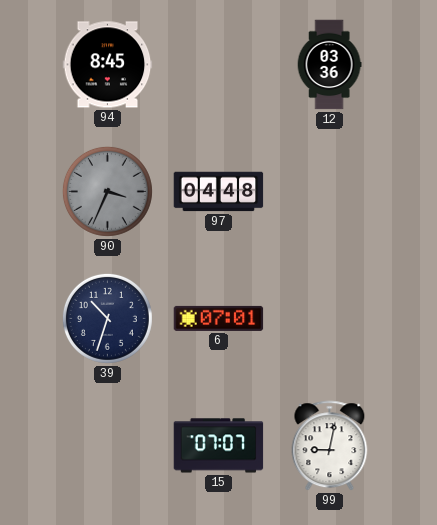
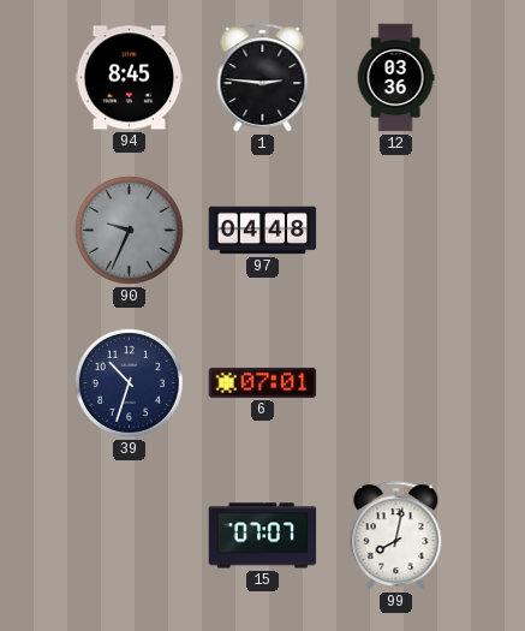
1: none -> 2:46
90: 3:34 -> 9:34
99: 9:02 -> 8:02
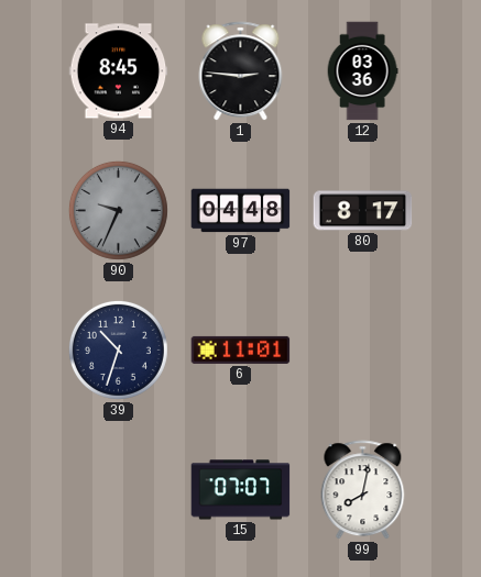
80: none -> 8:17
6: 07:01 -> 11:01
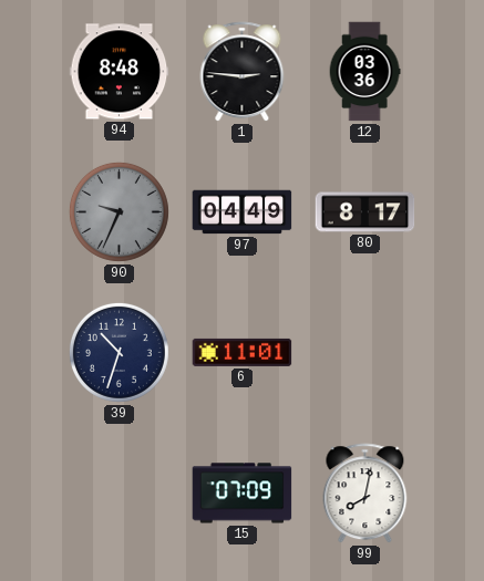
94: 8:45 -> 8:48
97: 04:48 -> 04:49
15: 07:07 -> 07:09
